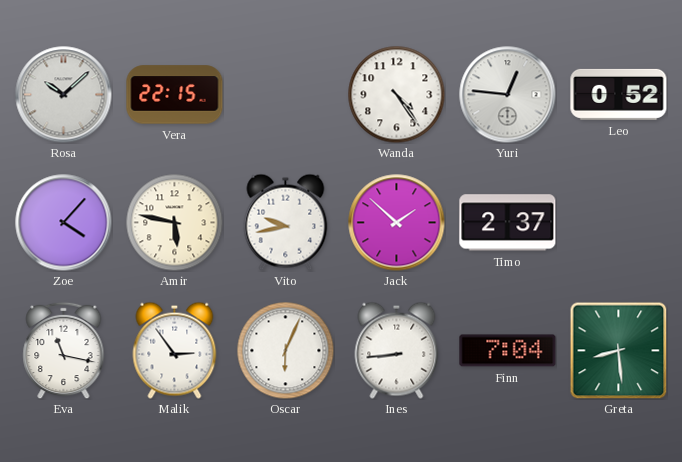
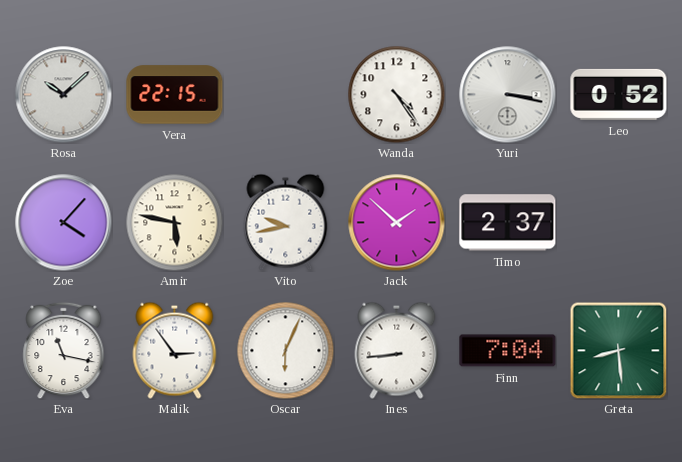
Yuri: 12:46 -> 3:17
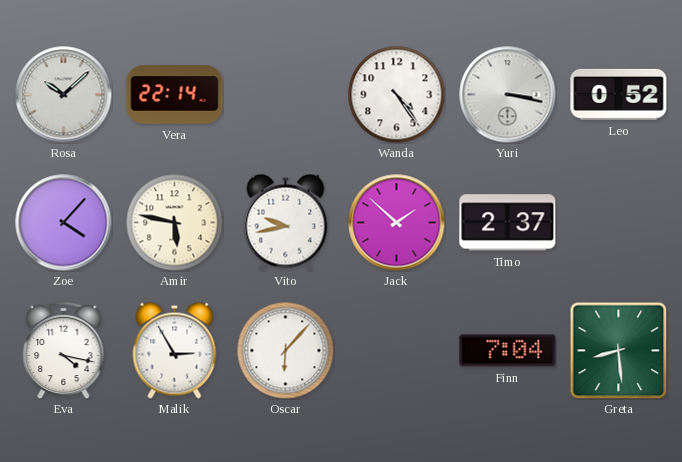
Vera: 22:15 -> 22:14
Eva: 11:17 -> 4:17
Malik: 2:54 -> 2:55
Oscar: 6:04 -> 6:07
Ines: 8:44 -> none
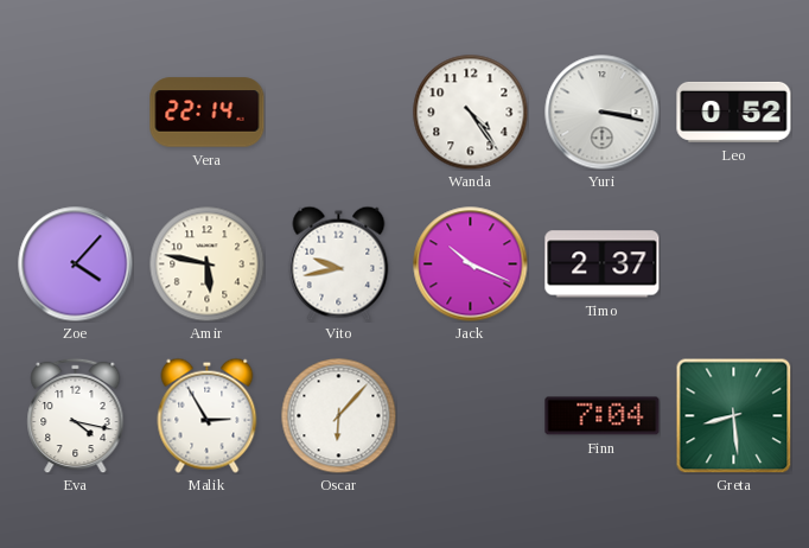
Rosa: 10:08 -> none
Jack: 1:52 -> 10:19
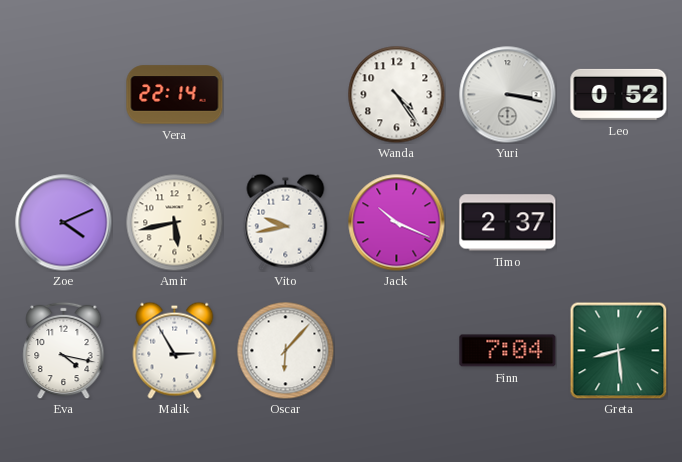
Zoe: 4:07 -> 4:11
Amir: 5:47 -> 5:43
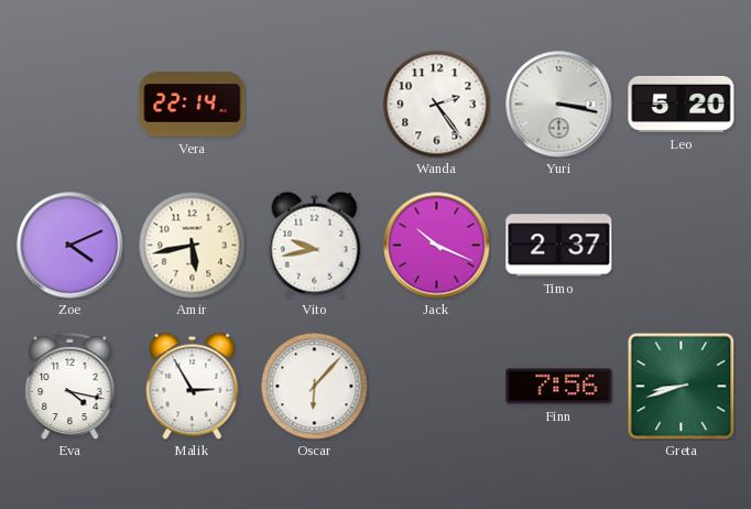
Wanda: 4:24 -> 2:24
Leo: 0:52 -> 5:20
Finn: 7:04 -> 7:56
Greta: 8:29 -> 8:42
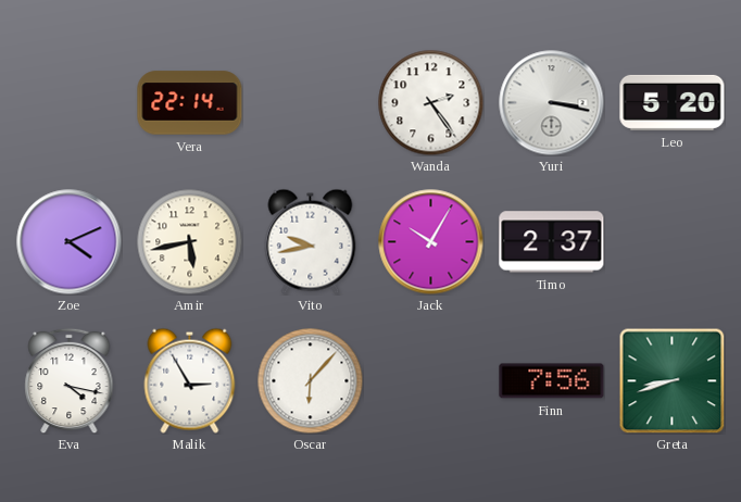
Jack: 10:19 -> 10:05
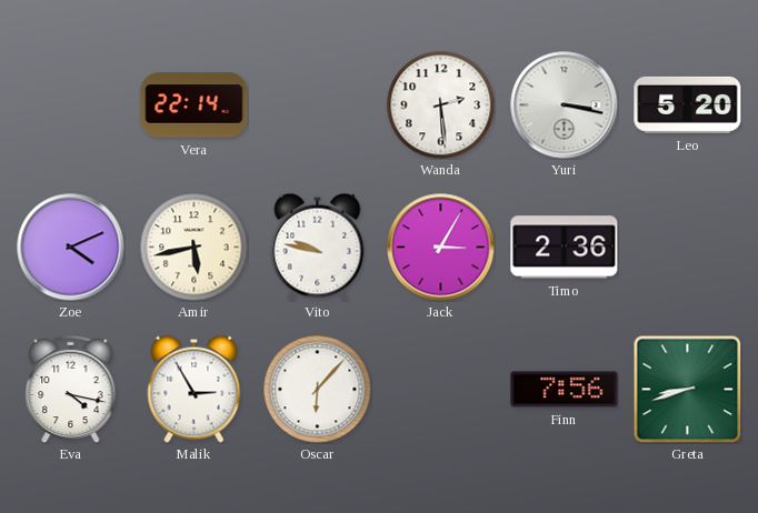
Wanda: 2:24 -> 2:29
Vito: 9:43 -> 9:47
Jack: 10:05 -> 3:05
Timo: 2:37 -> 2:36
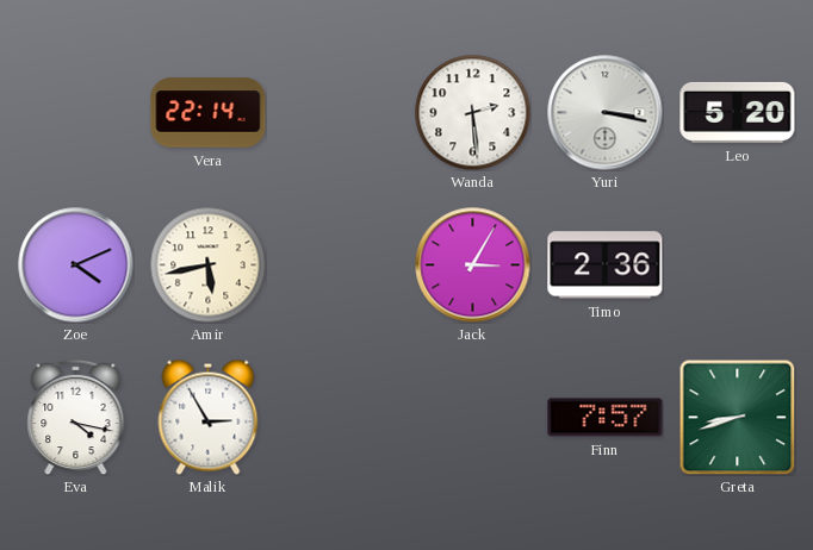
Vito: 9:47 -> none
Oscar: 6:07 -> none
Finn: 7:56 -> 7:57
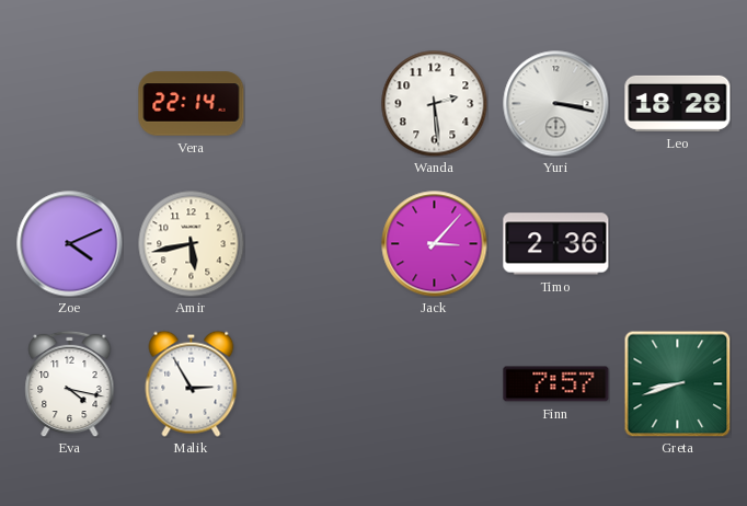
Leo: 5:20 -> 18:28
Jack: 3:05 -> 3:07
